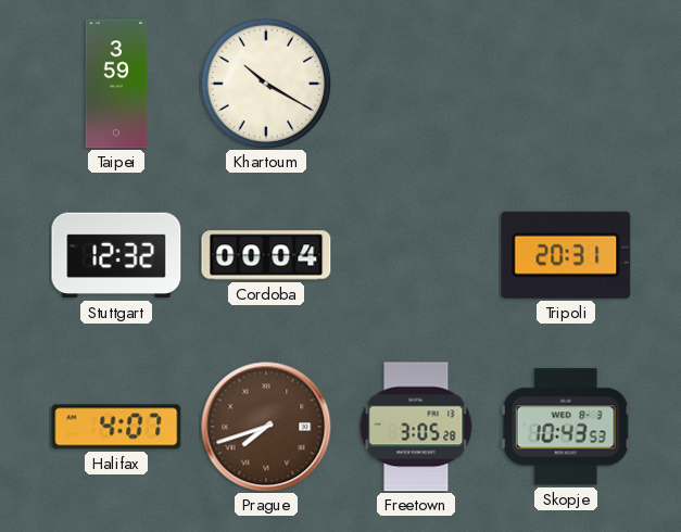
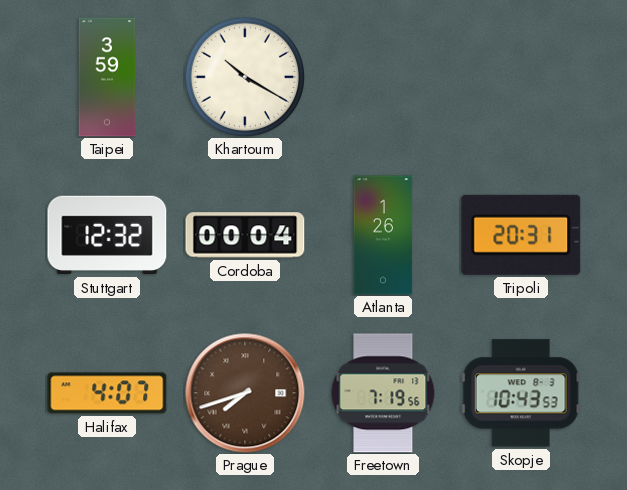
Atlanta: none -> 1:26
Freetown: 3:05 -> 7:19
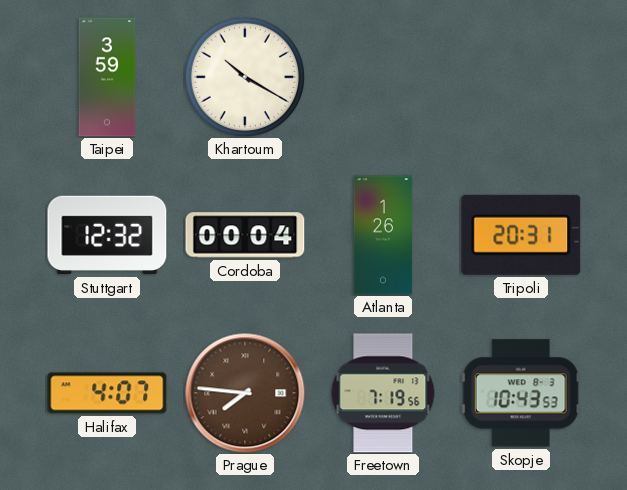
Prague: 7:42 -> 7:46
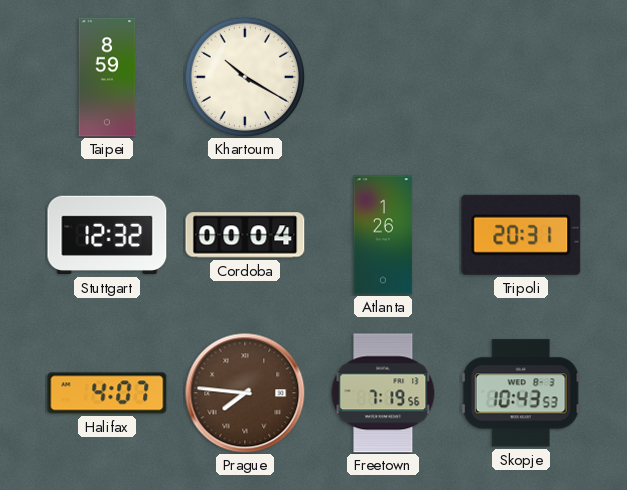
Taipei: 3:59 -> 8:59
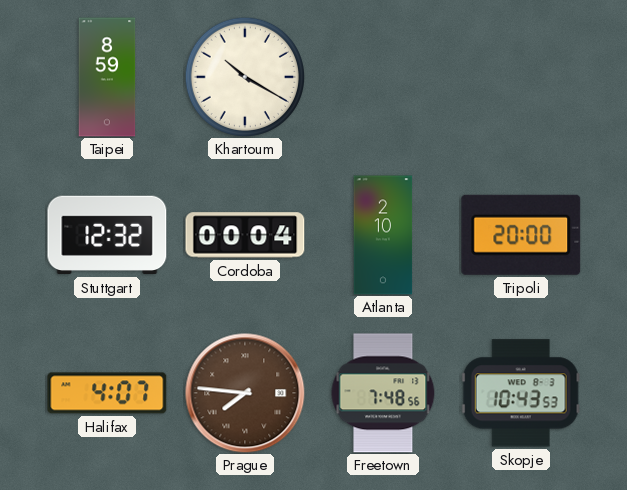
Atlanta: 1:26 -> 2:10
Tripoli: 20:31 -> 20:00
Freetown: 7:19 -> 7:48
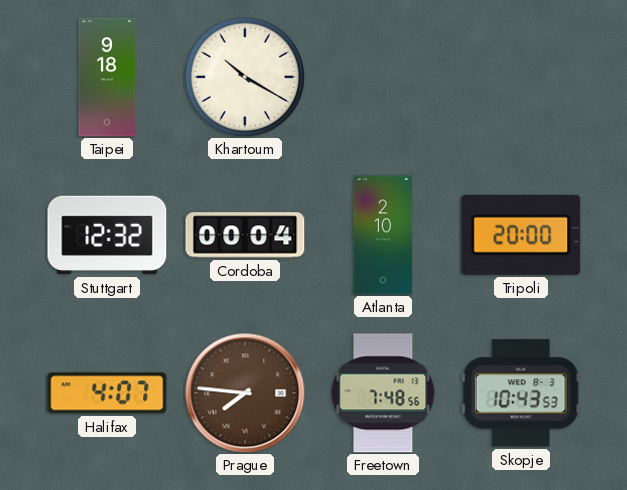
Taipei: 8:59 -> 9:18
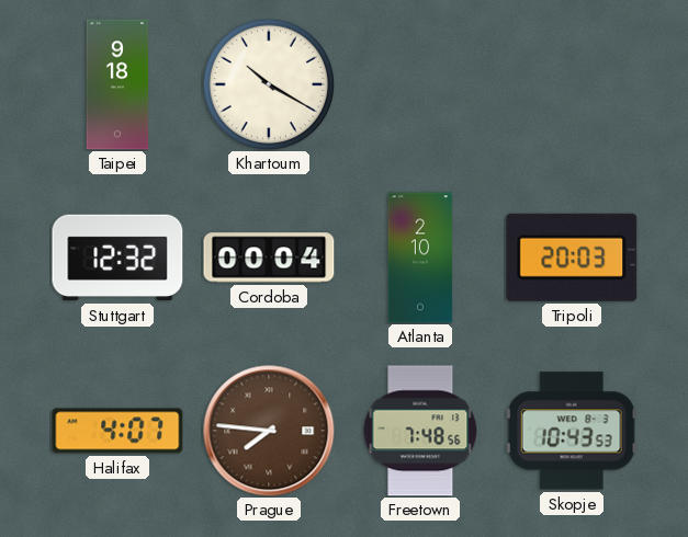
Tripoli: 20:00 -> 20:03
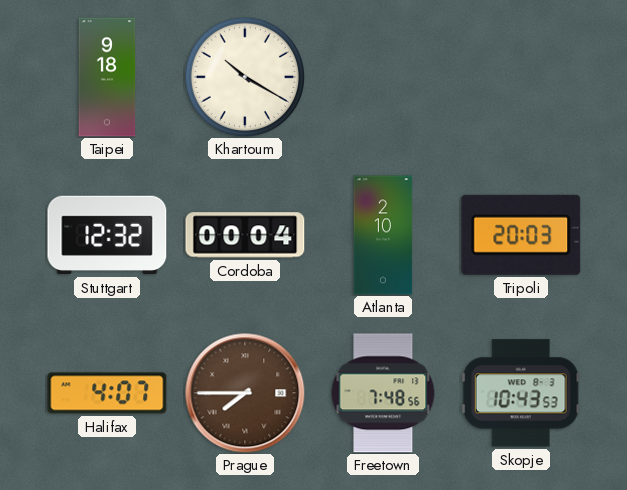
Prague: 7:46 -> 7:45
